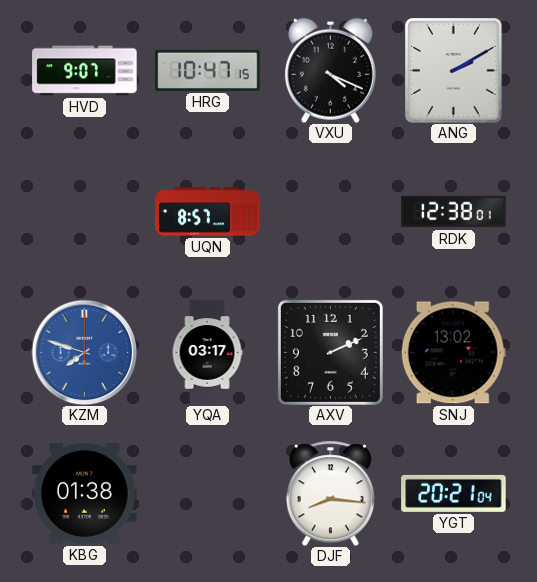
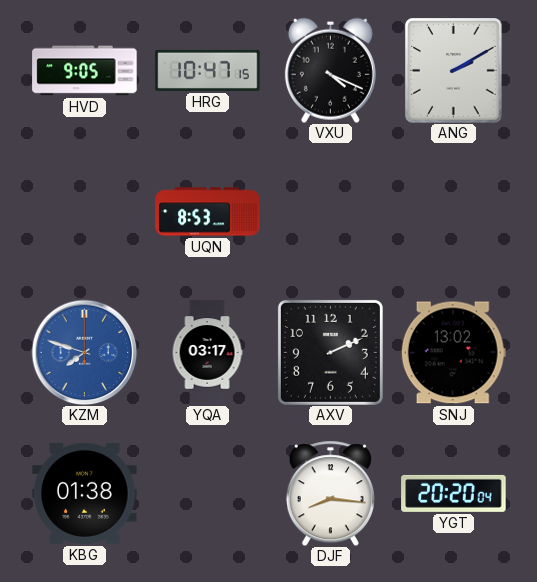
HVD: 9:07 -> 9:05
UQN: 8:57 -> 8:53
RDK: 12:38 -> none
YGT: 20:21 -> 20:20
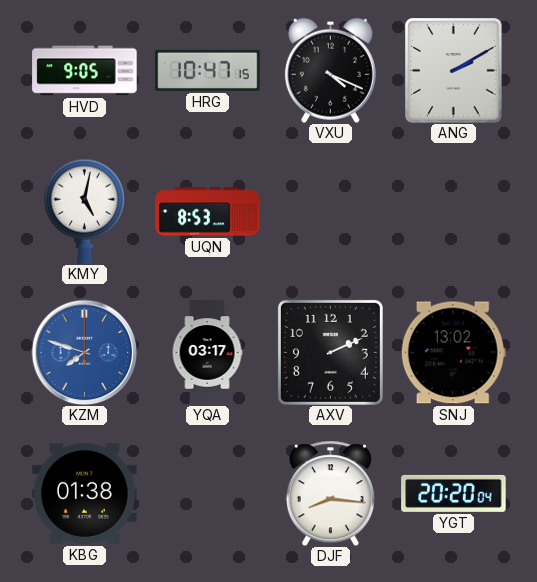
KMY: none -> 5:02
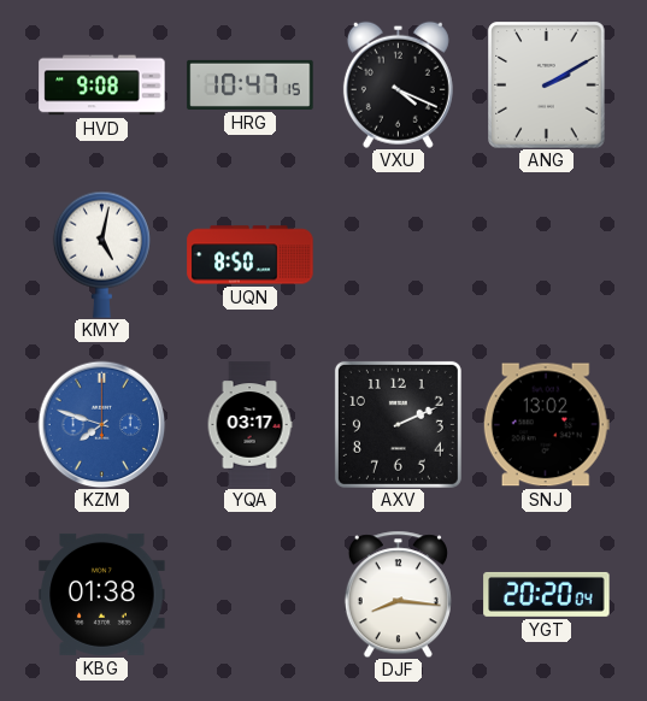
HVD: 9:05 -> 9:08
UQN: 8:53 -> 8:50
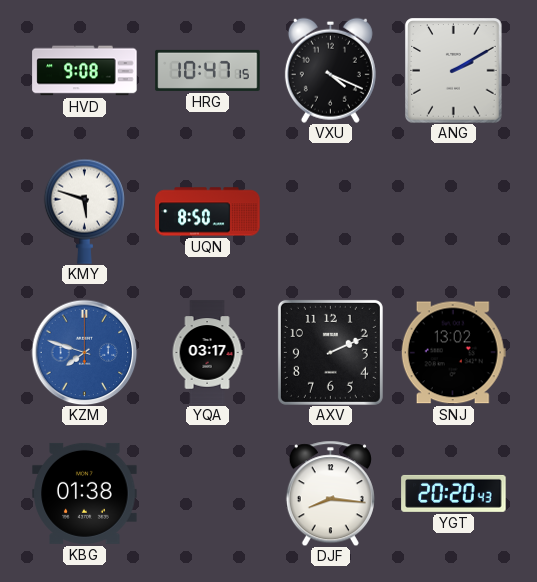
KMY: 5:02 -> 5:48
YGT: 20:20:04 -> 20:20:43
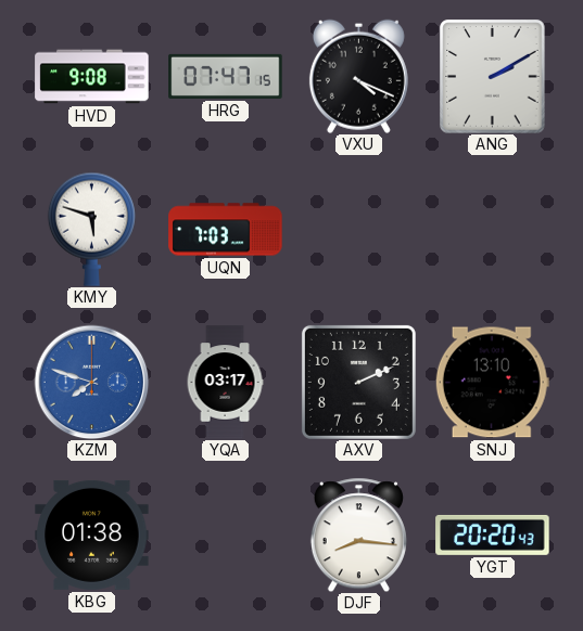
HRG: 10:47 -> 07:47
UQN: 8:50 -> 7:03
SNJ: 13:02 -> 13:10
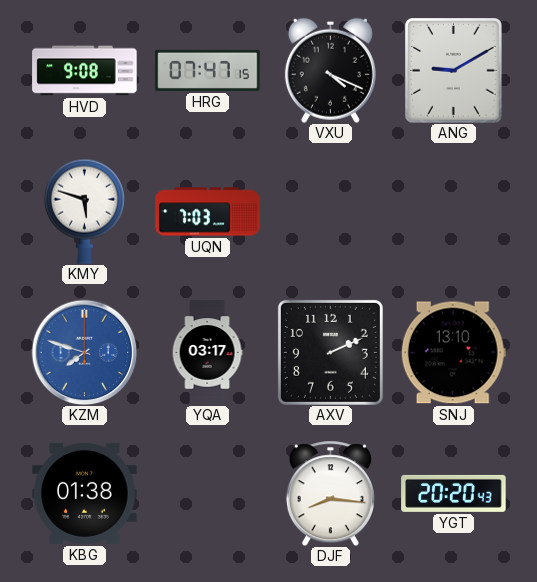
ANG: 2:10 -> 9:10
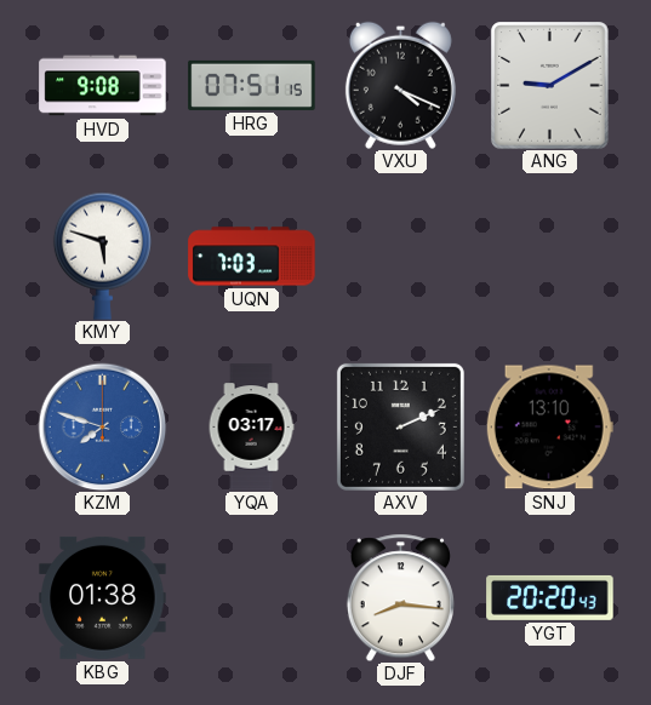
HRG: 07:47 -> 07:51
